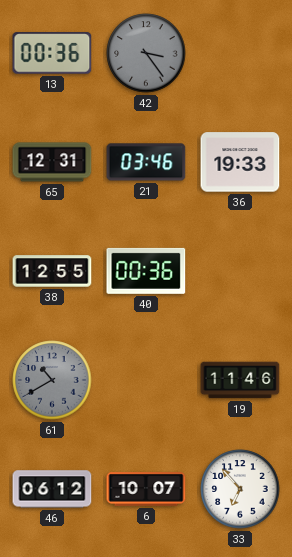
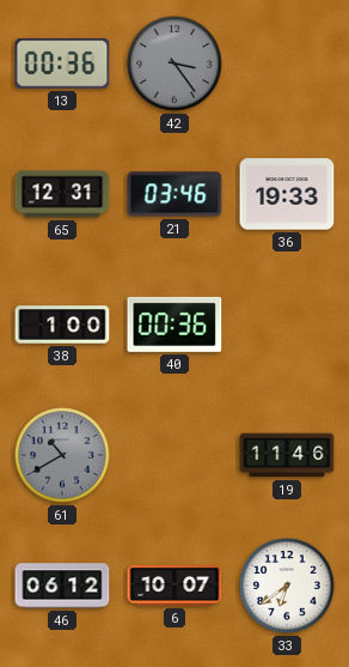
38: 12:55 -> 1:00
33: 6:53 -> 6:39
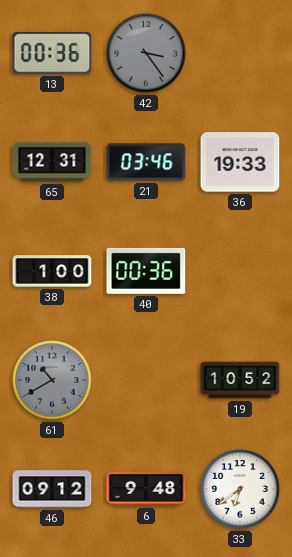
19: 11:46 -> 10:52
46: 06:12 -> 09:12
6: 10:07 -> 9:48
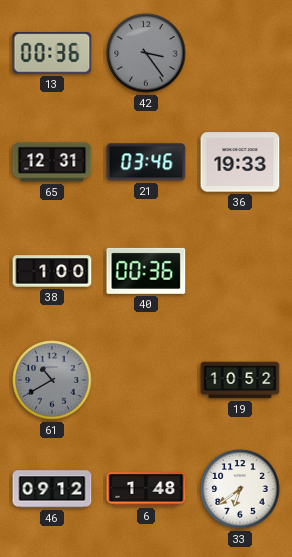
6: 9:48 -> 1:48
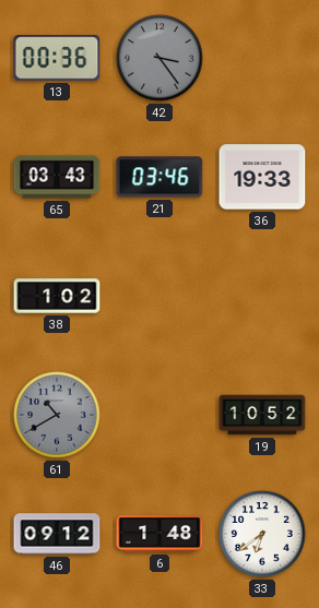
65: 12:31 -> 03:43
38: 1:00 -> 1:02
40: 00:36 -> none
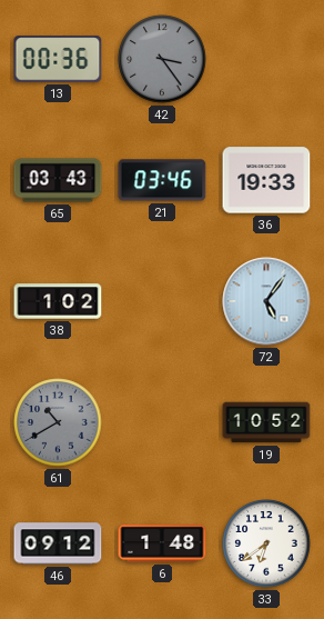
72: none -> 5:06
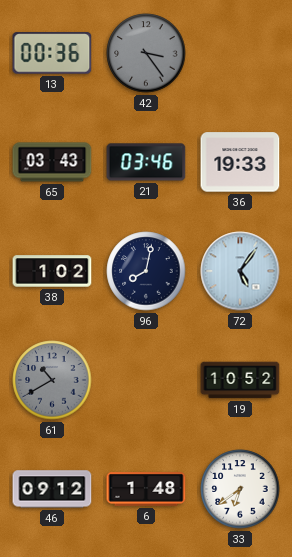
96: none -> 8:02
